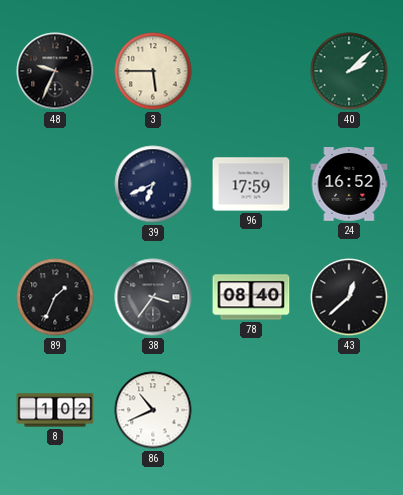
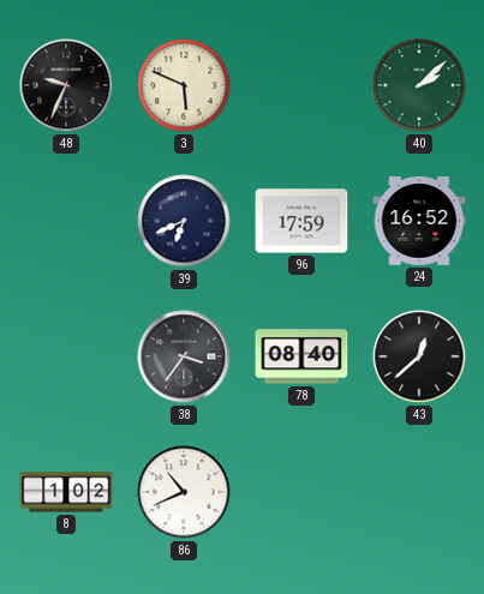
3: 5:45 -> 5:49
89: 1:34 -> none
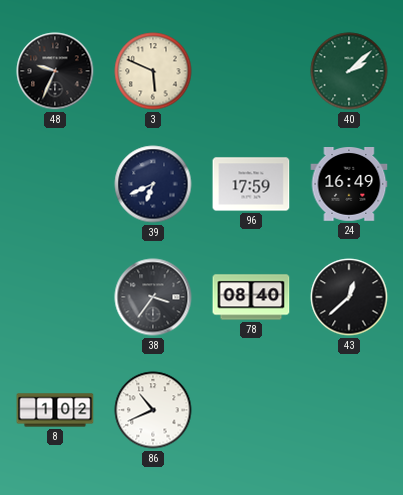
24: 16:52 -> 16:49
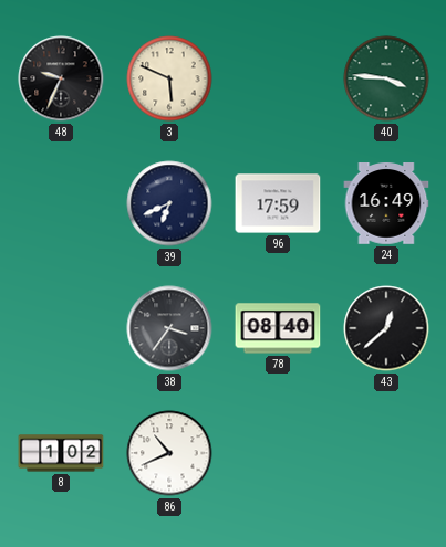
40: 2:08 -> 3:46
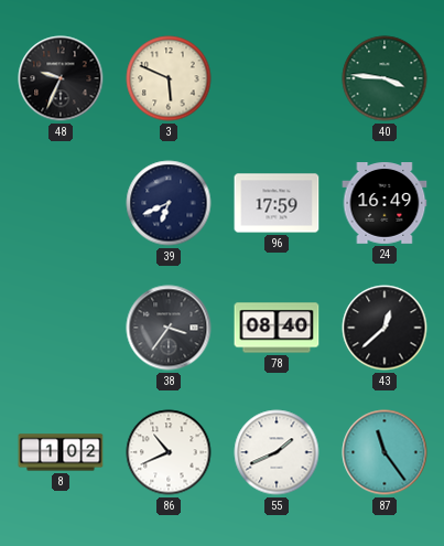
55: none -> 1:41
87: none -> 11:24
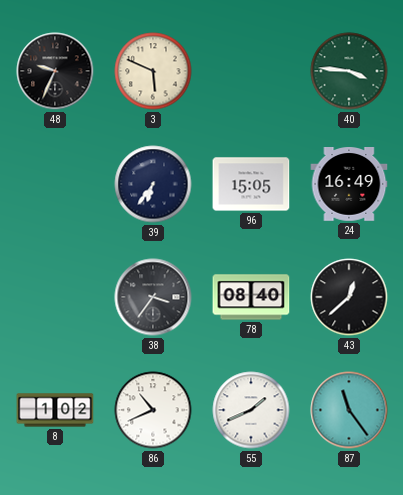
39: 6:41 -> 6:36
96: 17:59 -> 15:05
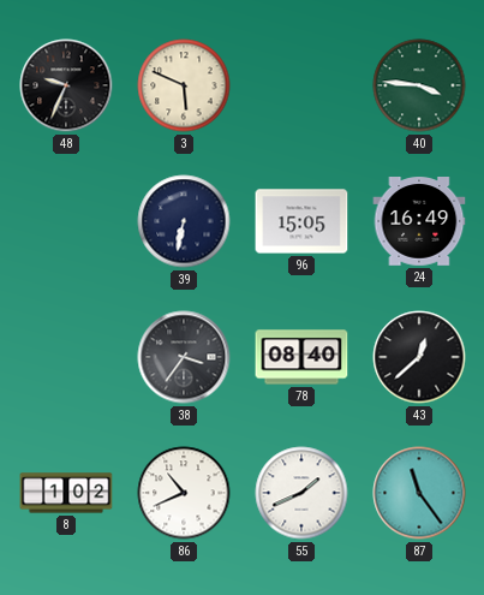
39: 6:36 -> 6:32
